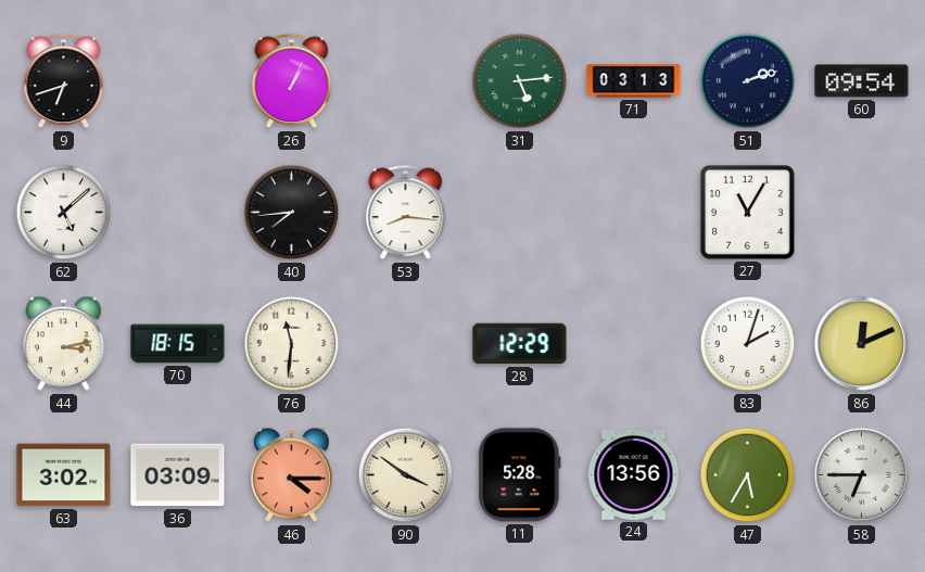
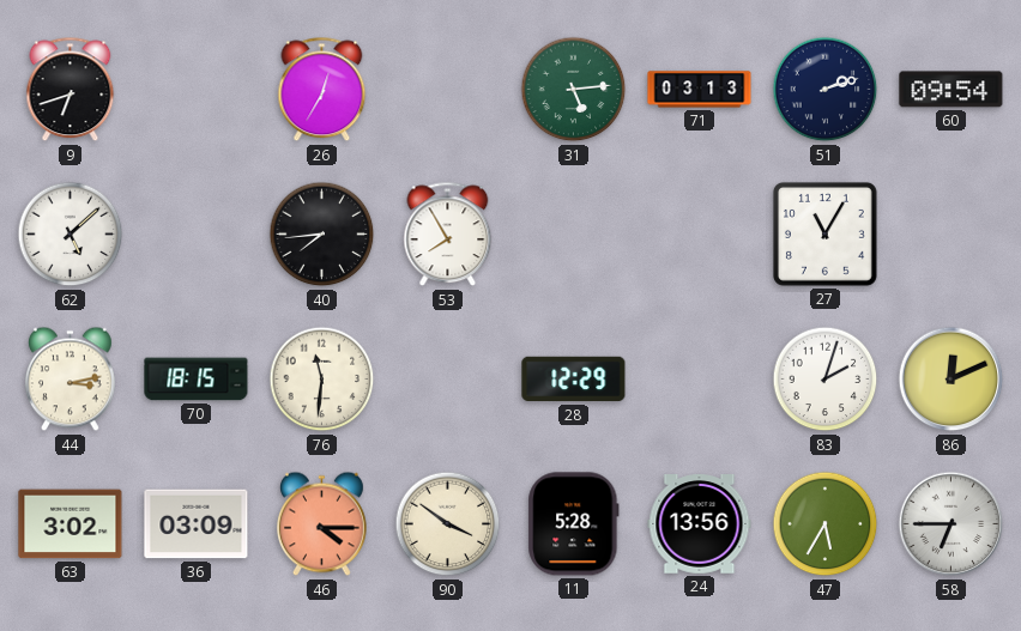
26: 1:04 -> 12:35
53: 8:16 -> 7:55
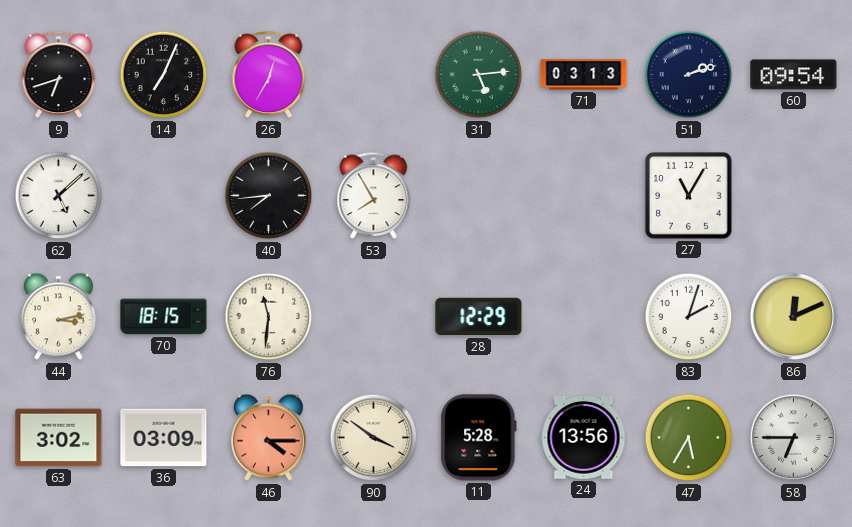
14: none -> 7:04
